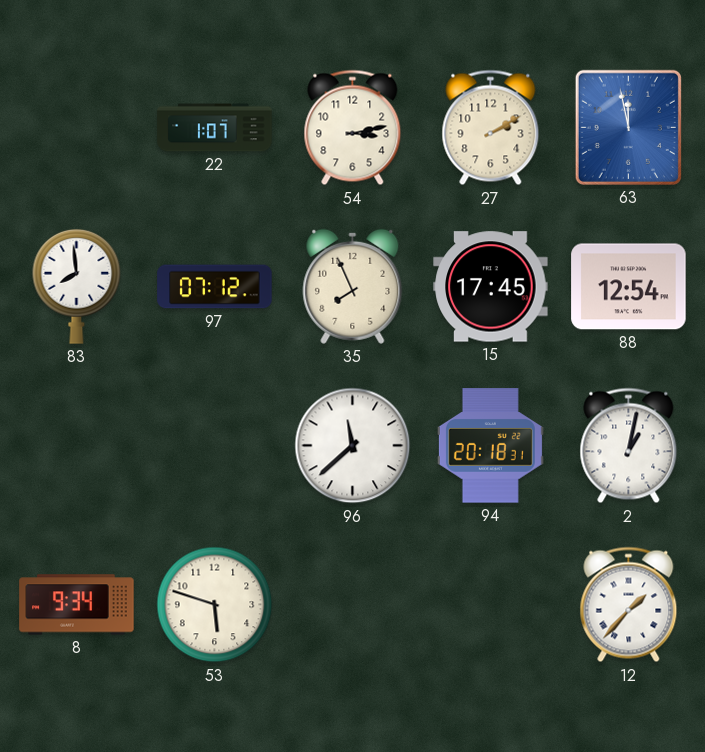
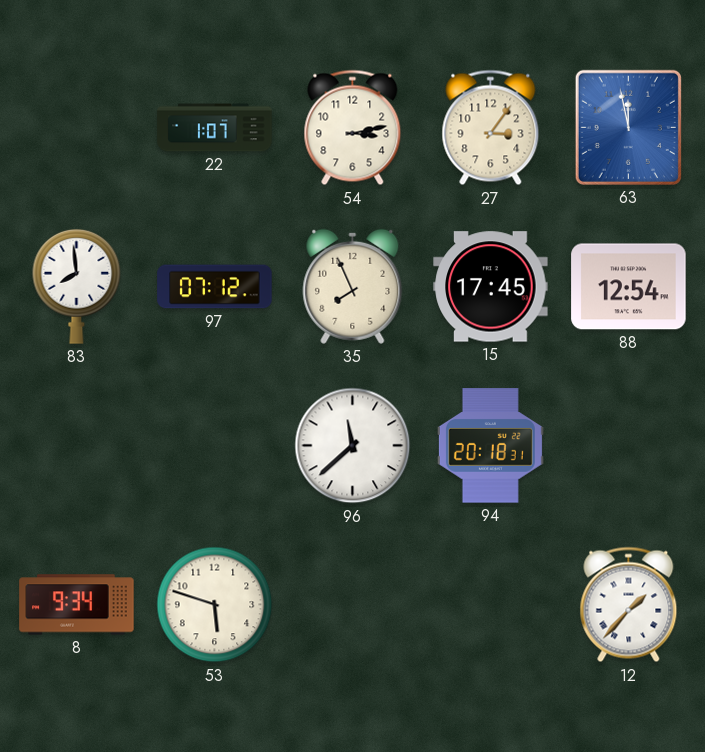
27: 2:10 -> 3:06
2: 1:02 -> none
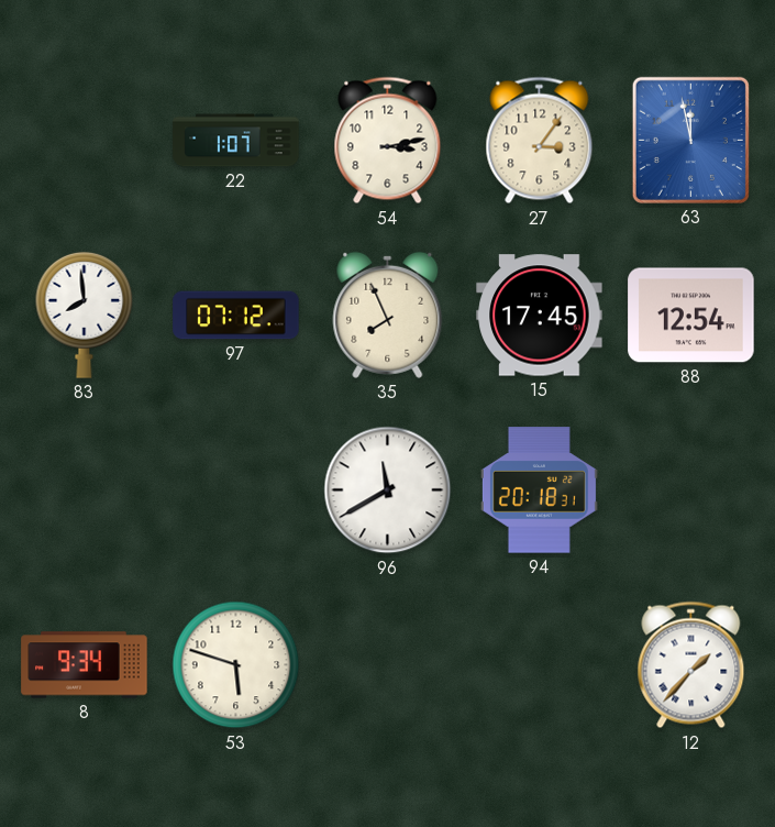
96: 11:38 -> 11:40
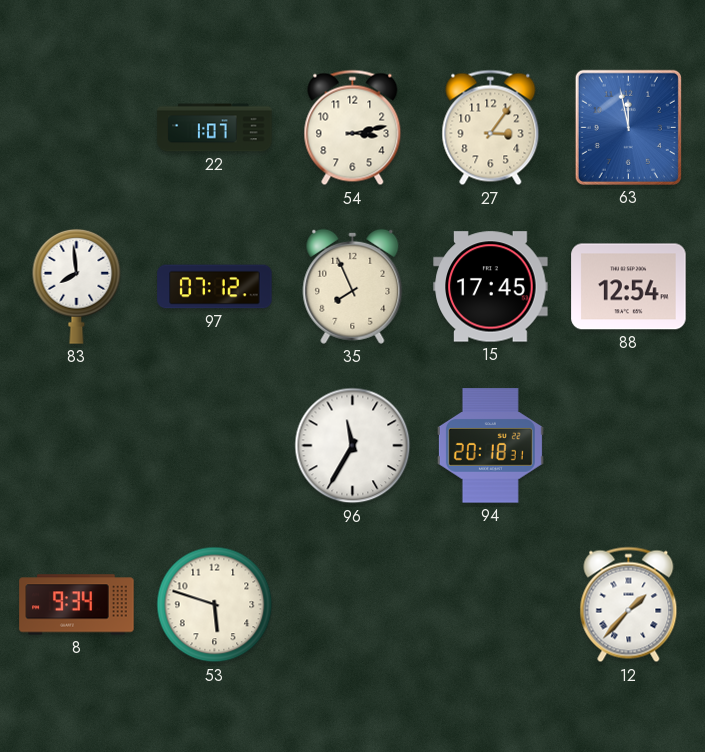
96: 11:40 -> 11:35
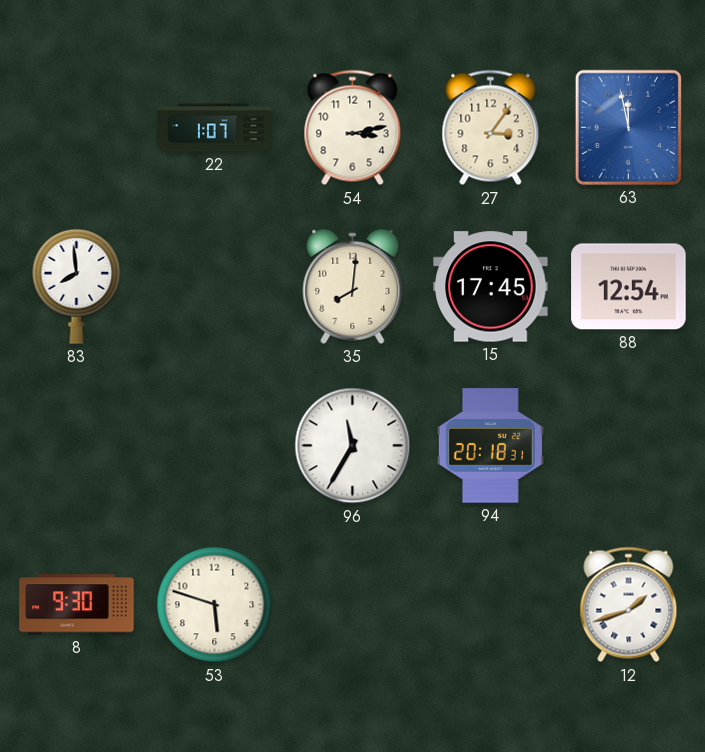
97: 07:12 -> none
35: 7:56 -> 8:01
8: 9:34 -> 9:30
12: 1:37 -> 1:42
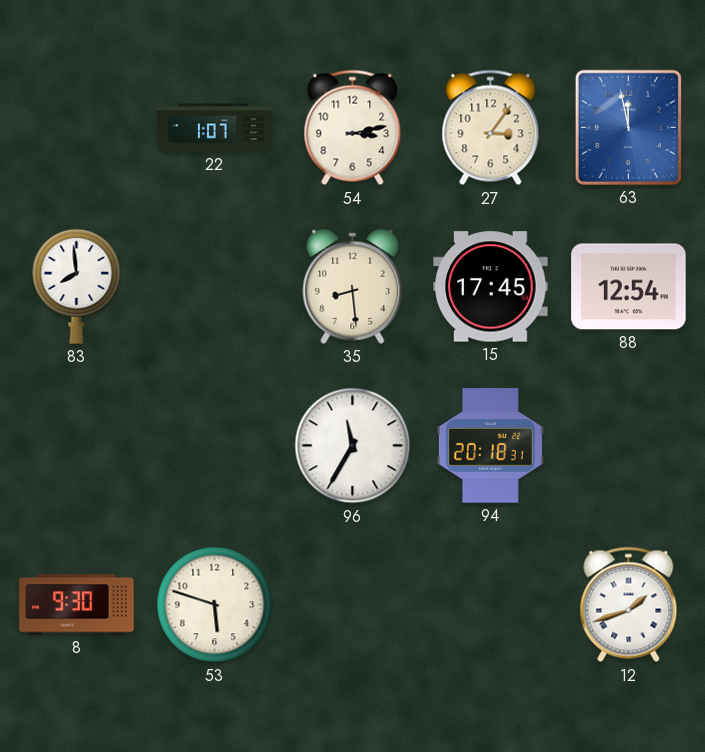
35: 8:01 -> 8:29
